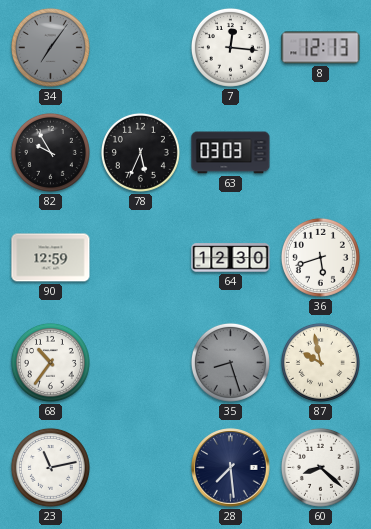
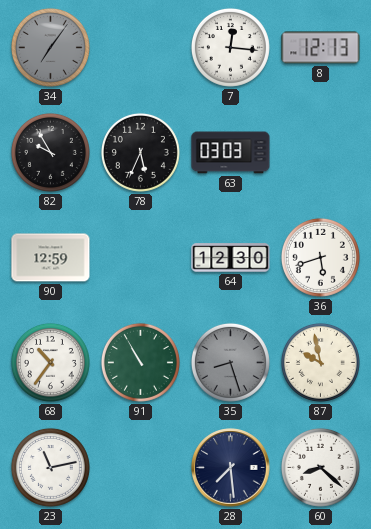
91: none -> 10:55
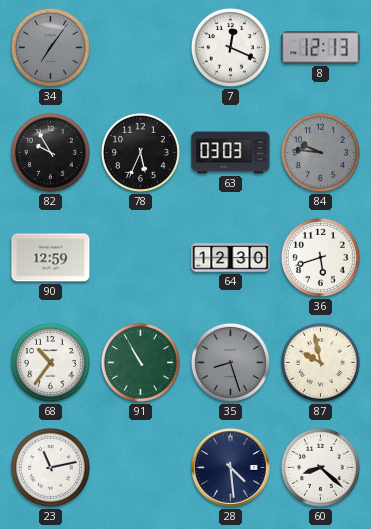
7: 12:16 -> 12:19
84: none -> 9:46
28: 7:29 -> 4:29
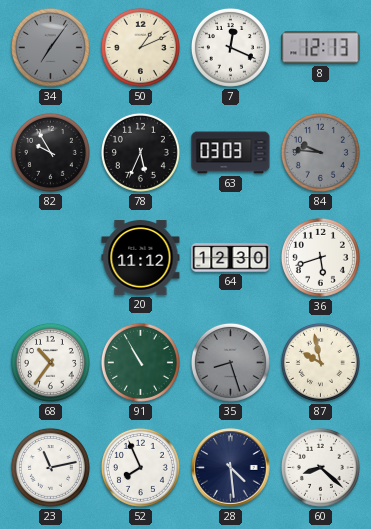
50: none -> 1:11
90: 12:59 -> none
20: none -> 11:12
52: none -> 7:56
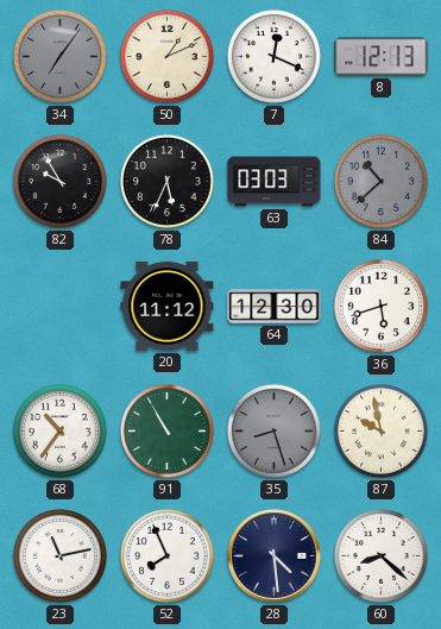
84: 9:46 -> 10:38
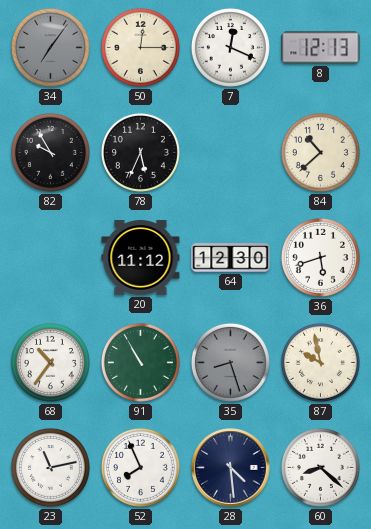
50: 1:11 -> 12:15
63: 03:03 -> none
84 dial: grey -> cream
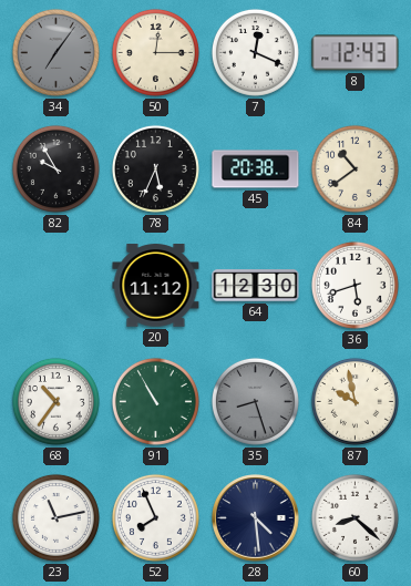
8: 12:13 -> 12:43
45: none -> 20:38
84: 10:38 -> 10:39
